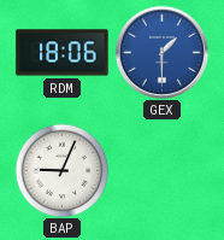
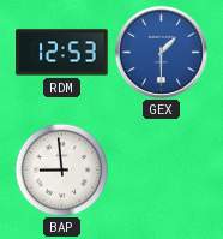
RDM: 18:06 -> 12:53
BAP: 9:04 -> 8:59
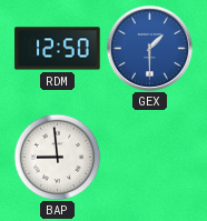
RDM: 12:53 -> 12:50
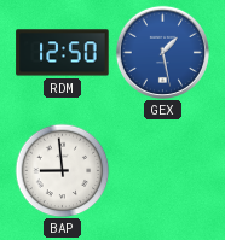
GEX: 1:30 -> 1:28
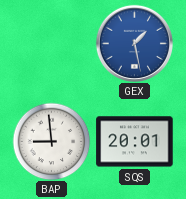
RDM: 12:50 -> none
SQS: none -> 20:01
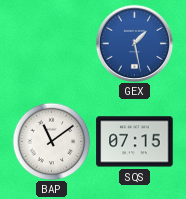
BAP: 8:59 -> 11:09
SQS: 20:01 -> 07:15
